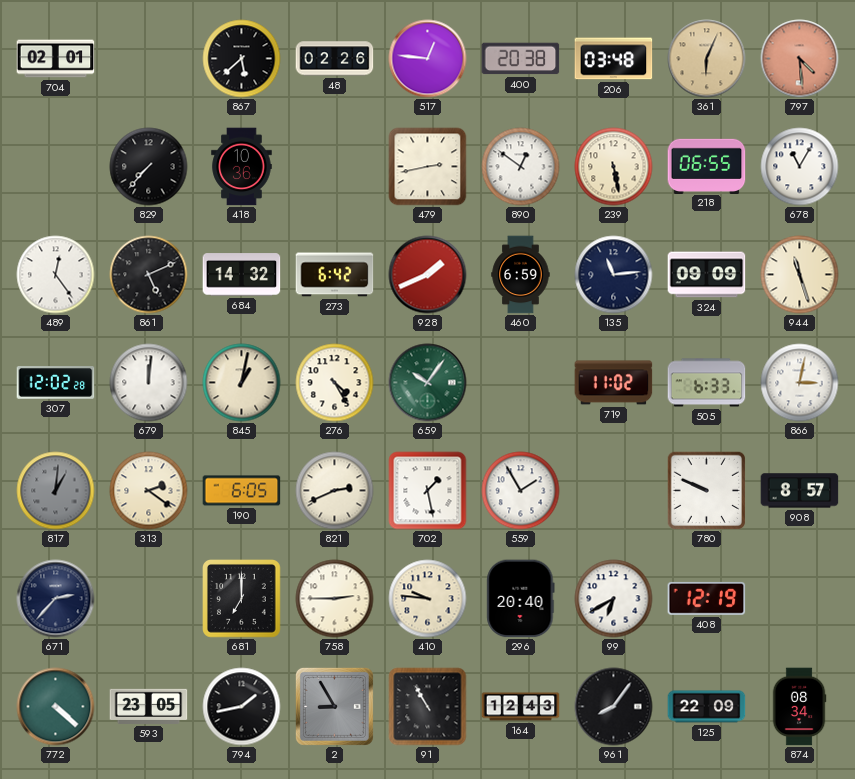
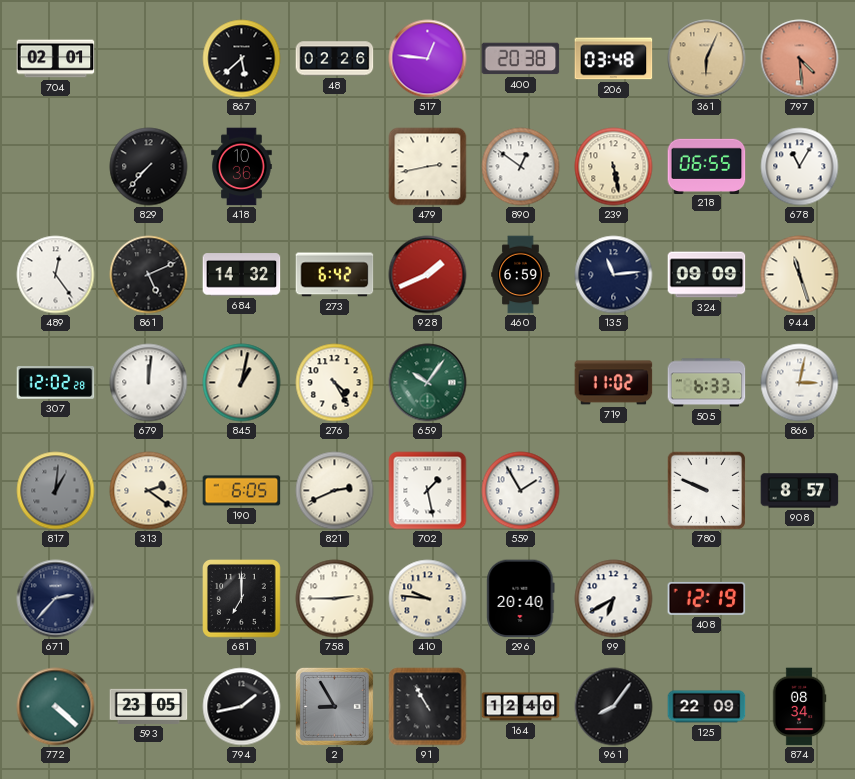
164: 12:43 -> 12:40
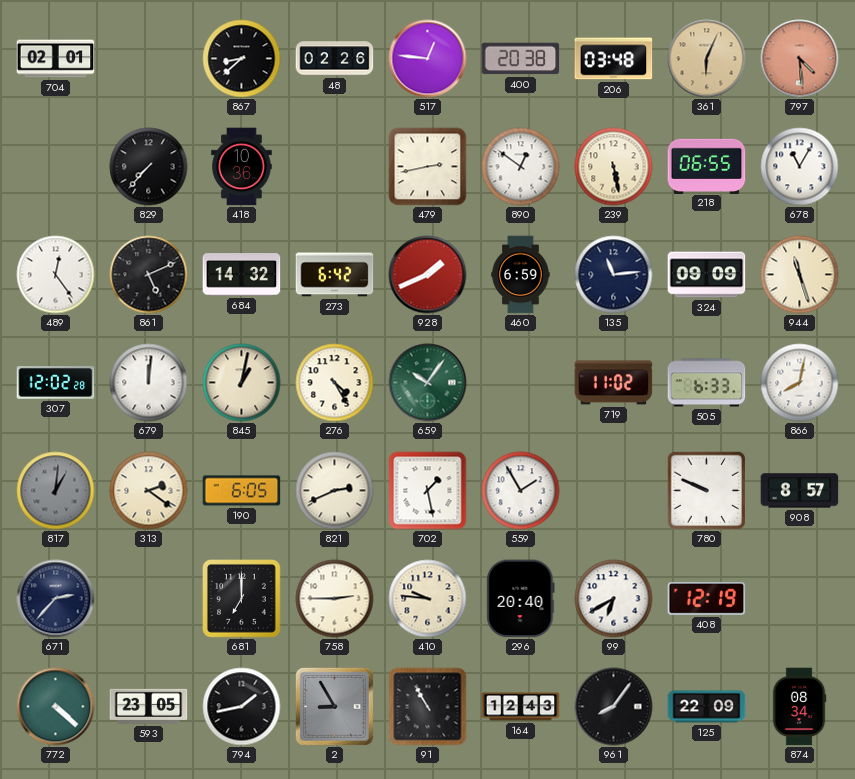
867: 5:38 -> 8:38
866: 3:02 -> 8:02
164: 12:40 -> 12:43
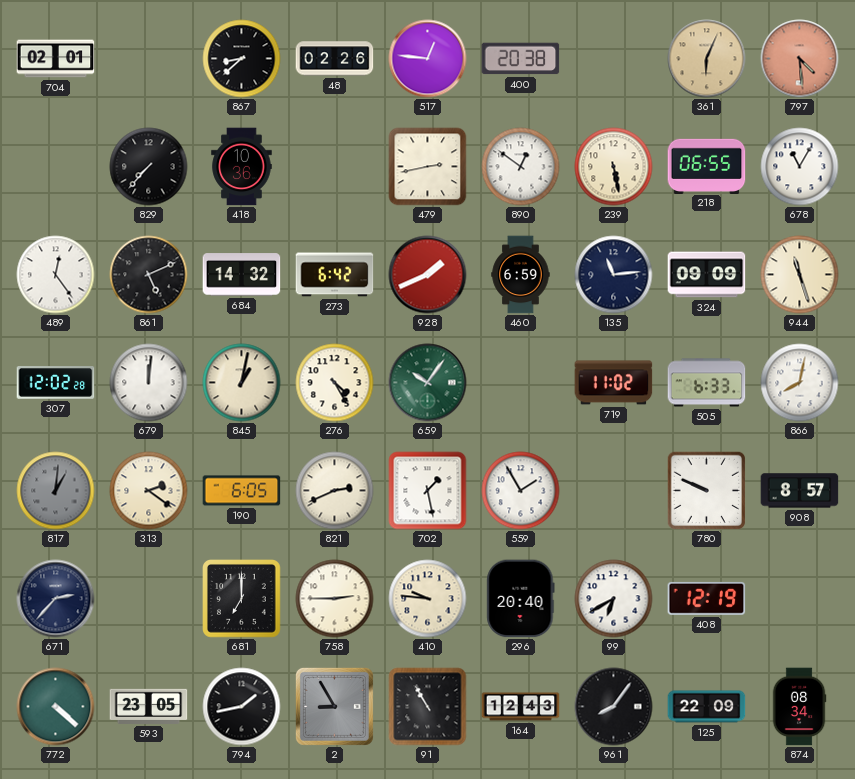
206: 03:48 -> none
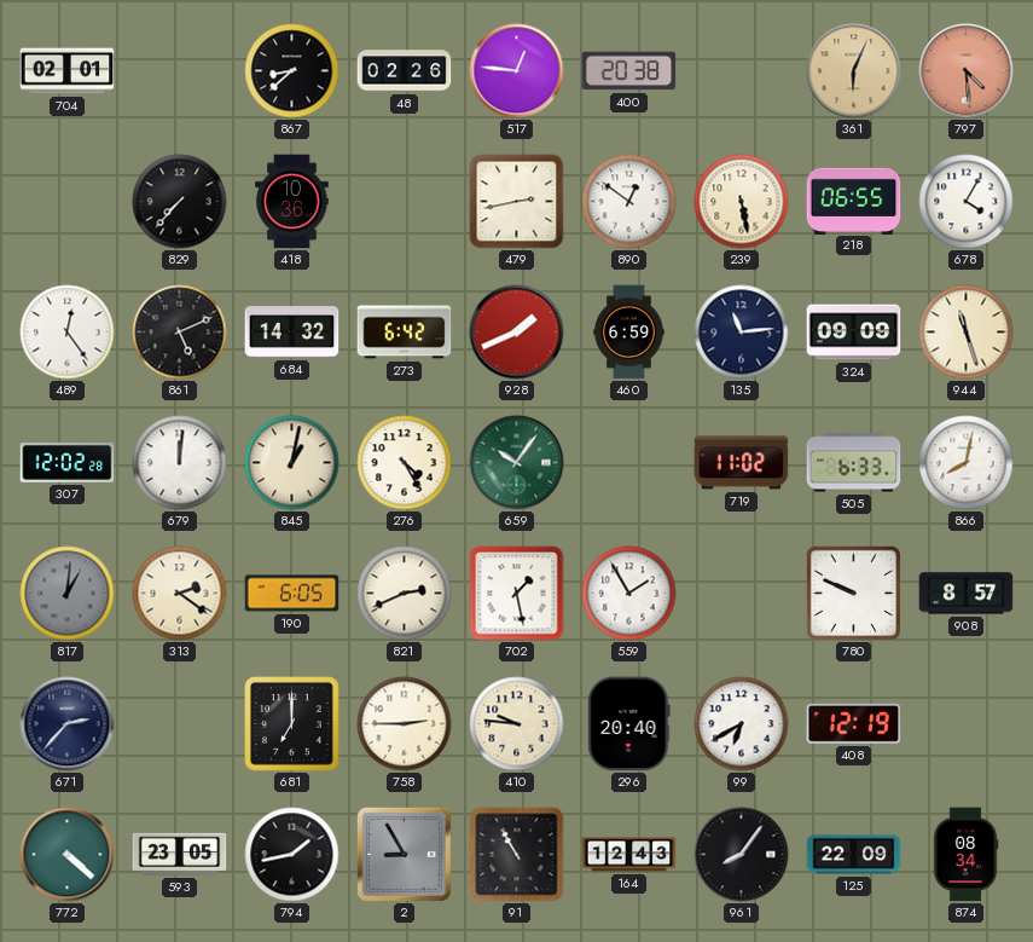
678: 11:05 -> 4:05
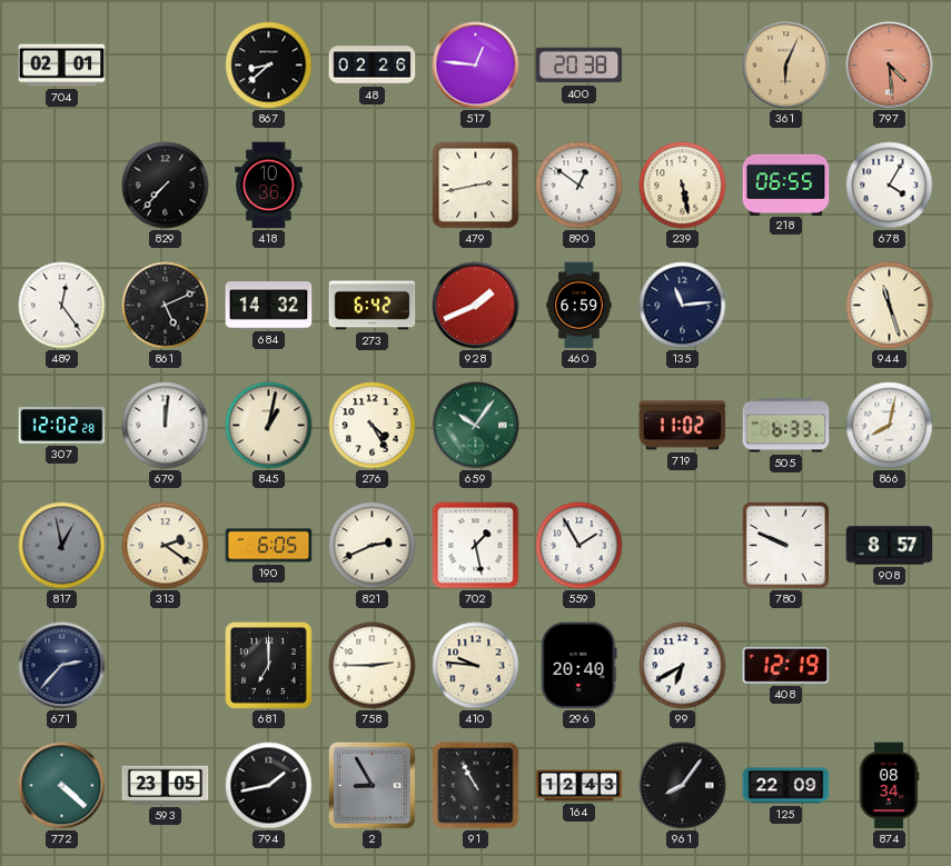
324: 09:09 -> none
817: 1:01 -> 12:58
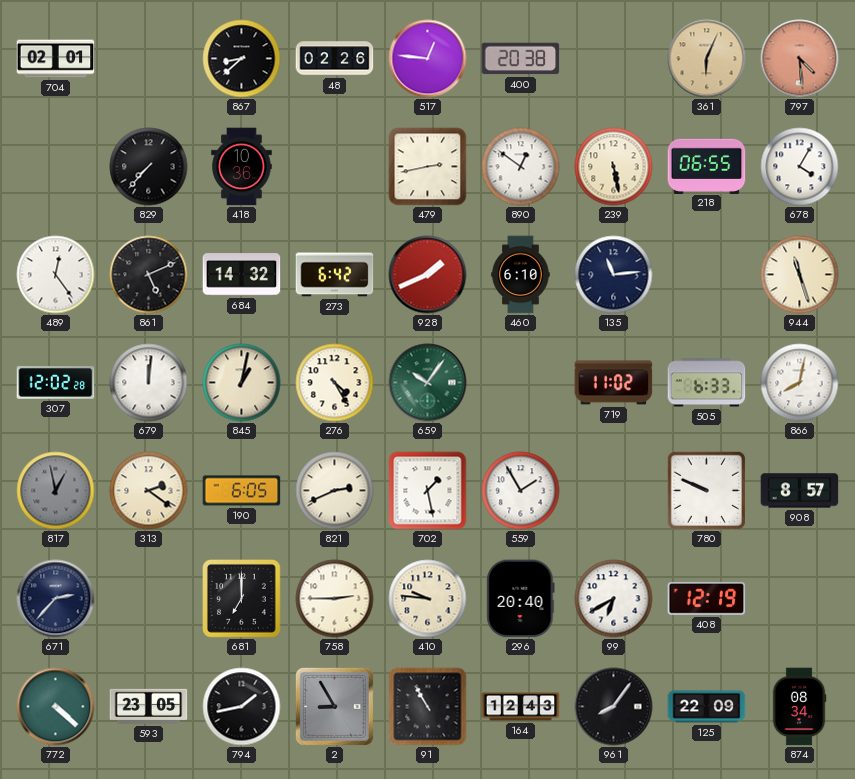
460: 6:59 -> 6:10
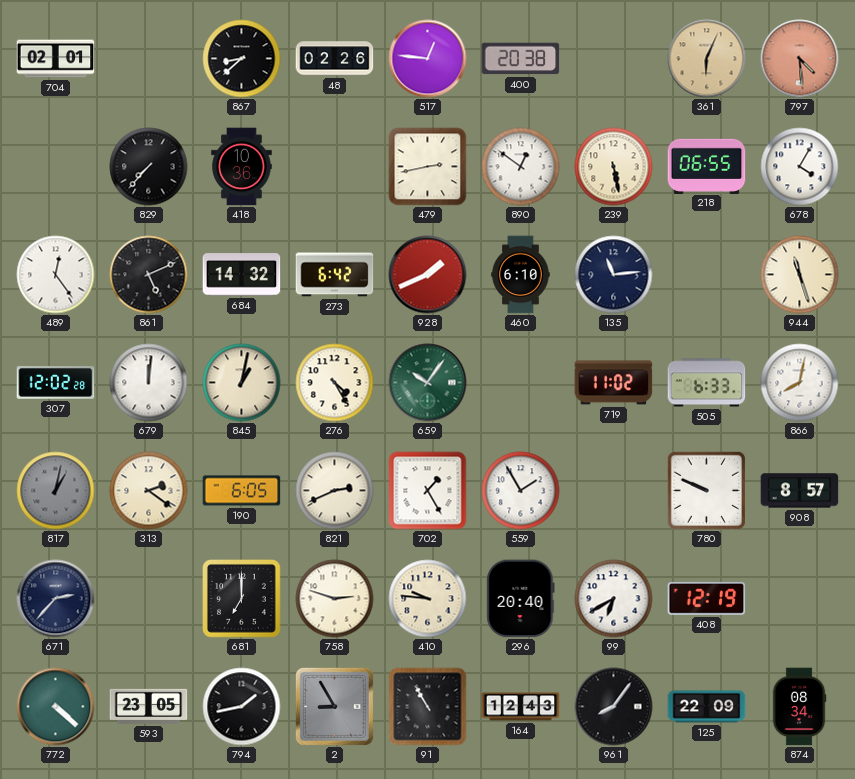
817: 12:58 -> 1:02
702: 1:28 -> 1:25
758: 2:45 -> 2:48
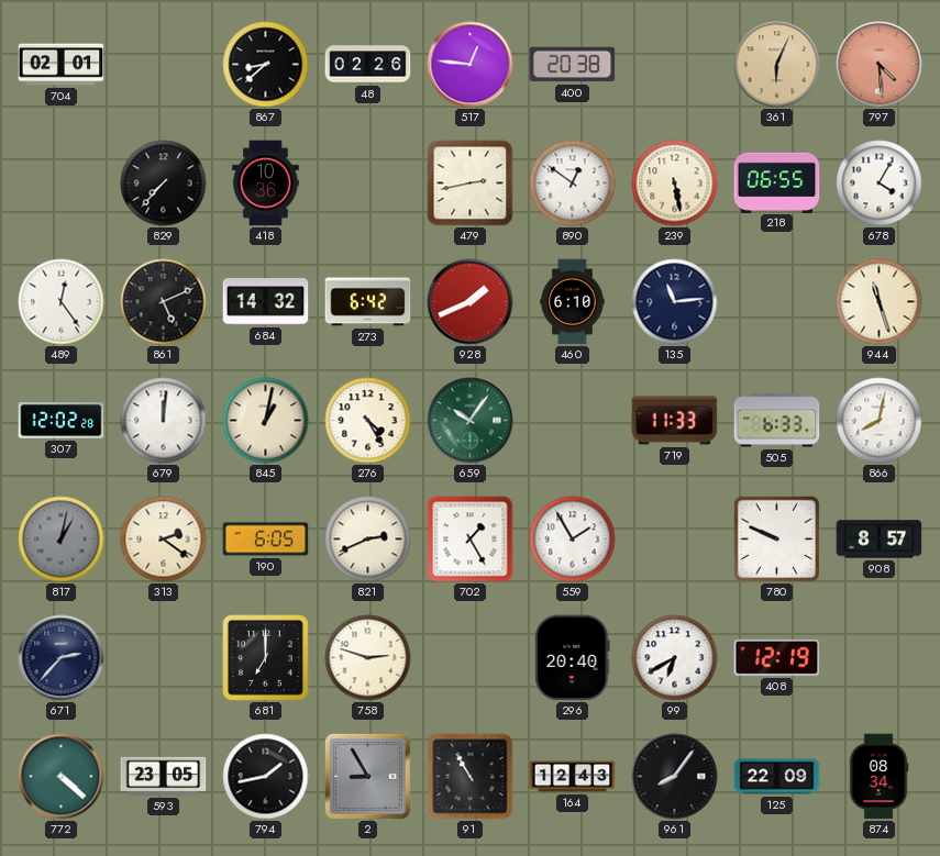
719: 11:02 -> 11:33
410: 9:46 -> none
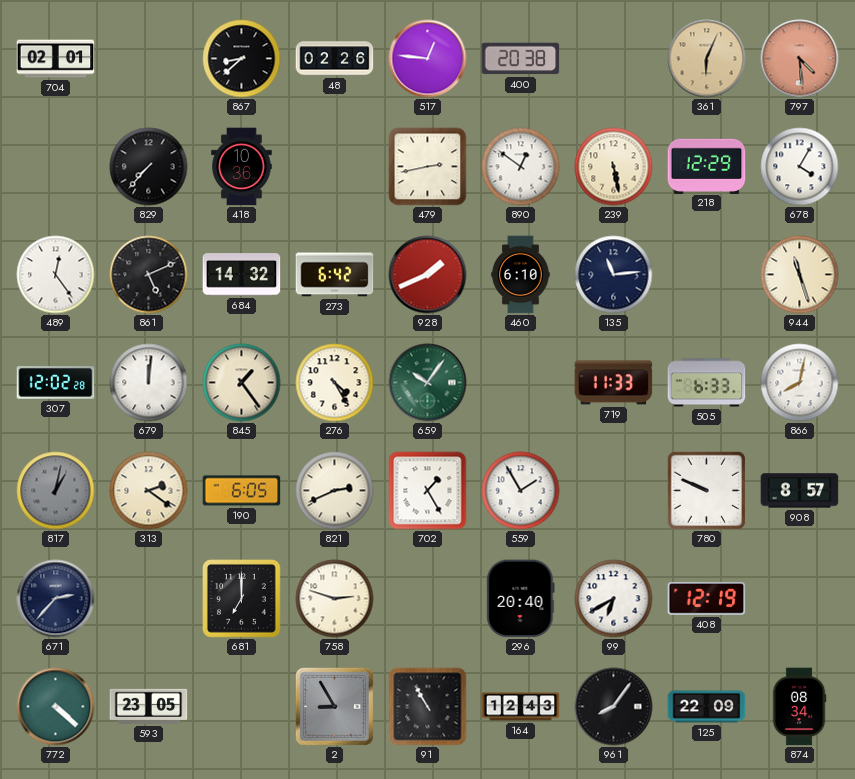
218: 06:55 -> 12:29
845: 1:02 -> 1:24
794: 1:43 -> none
